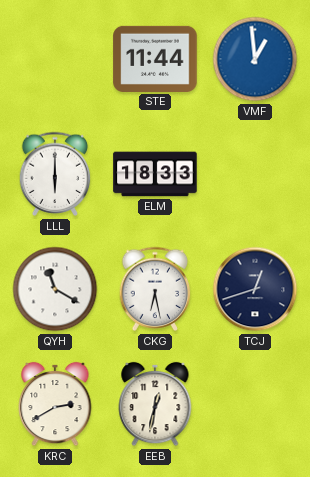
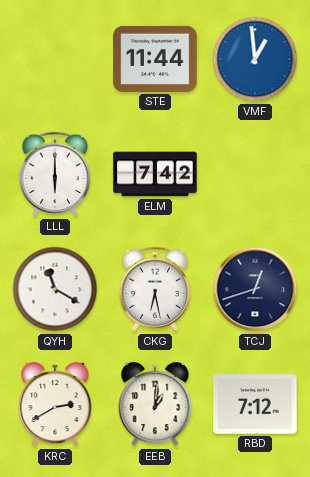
ELM: 18:33 -> 7:42
EEB: 12:32 -> 1:01
RBD: none -> 7:12
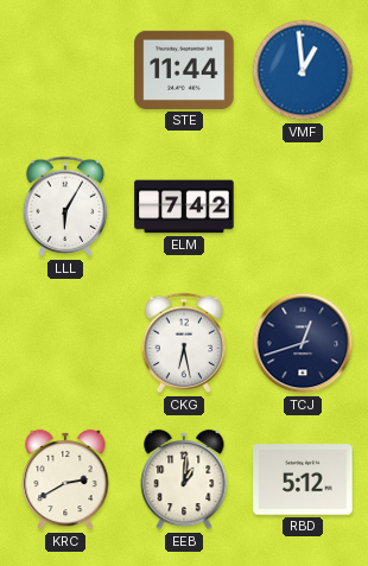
LLL: 6:00 -> 6:05
QYH: 11:20 -> none
RBD: 7:12 -> 5:12
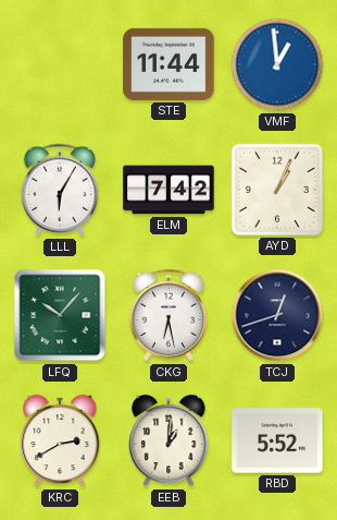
AYD: none -> 1:04
LFQ: none -> 10:07
RBD: 5:12 -> 5:52
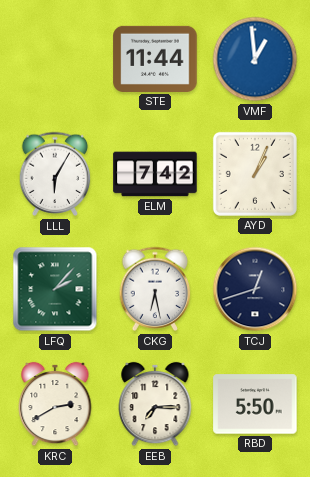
LFQ: 10:07 -> 2:07
EEB: 1:01 -> 7:15
RBD: 5:52 -> 5:50
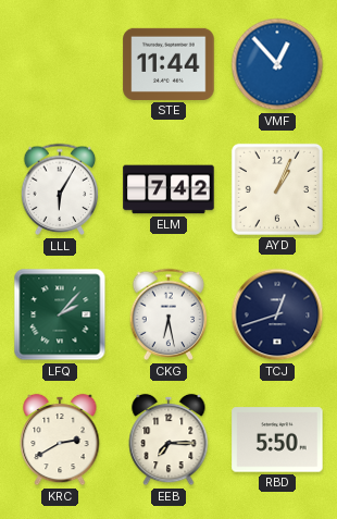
VMF: 12:59 -> 12:53
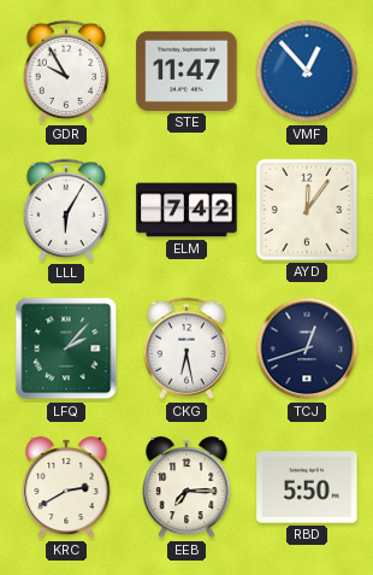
GDR: none -> 9:55
STE: 11:44 -> 11:47
AYD: 1:04 -> 12:06
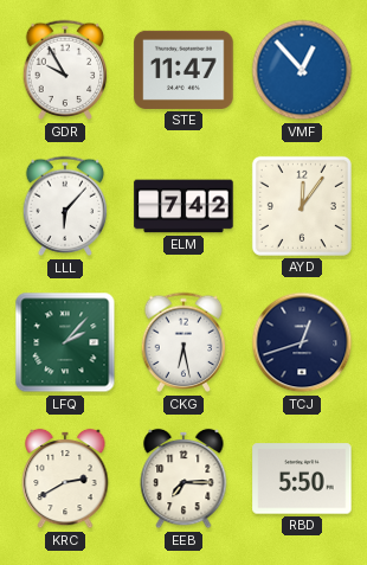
LLL: 6:05 -> 6:07
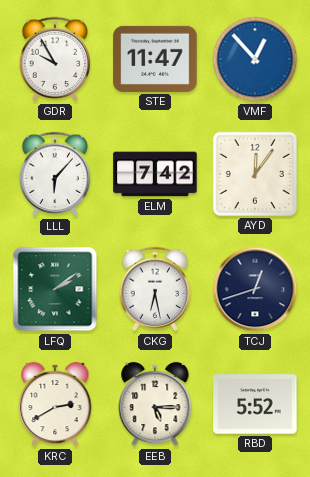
LFQ: 2:07 -> 2:09
EEB: 7:15 -> 5:15
RBD: 5:50 -> 5:52
